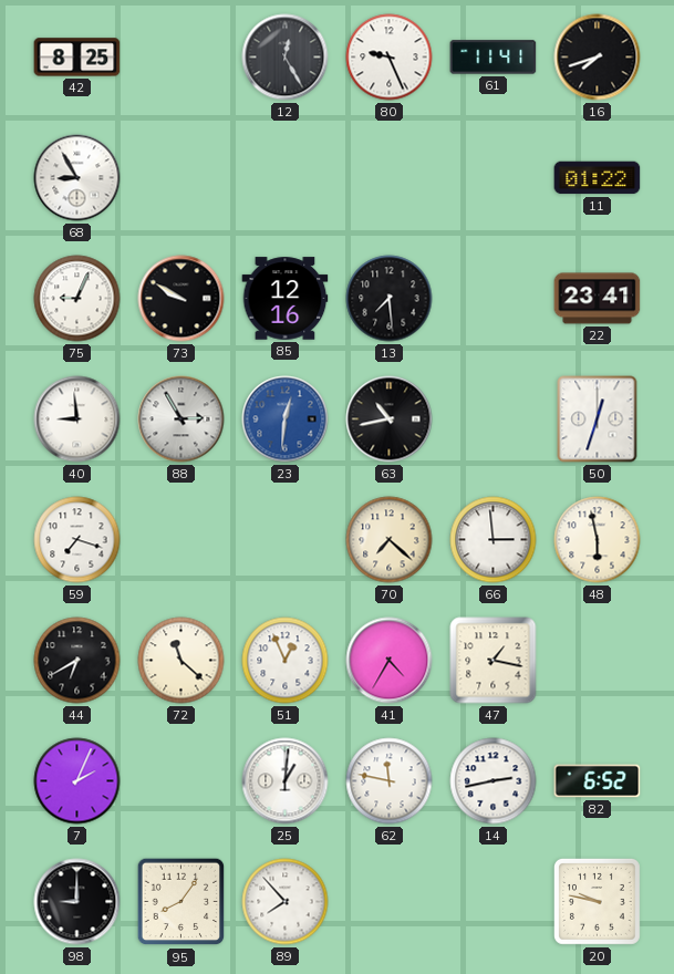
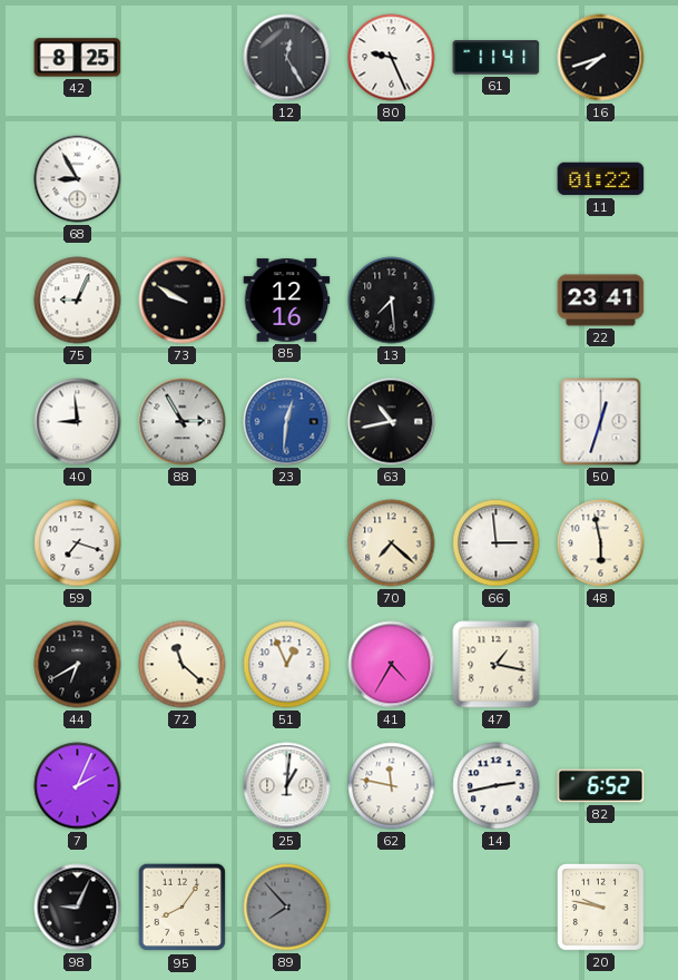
98: 9:00 -> 9:04
89 dial: white -> grey
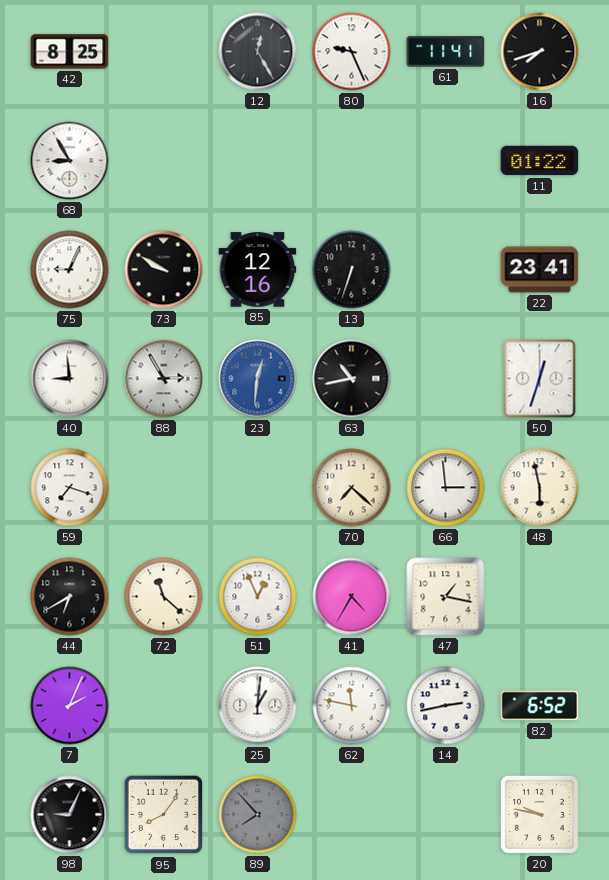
13: 7:29 -> 6:33
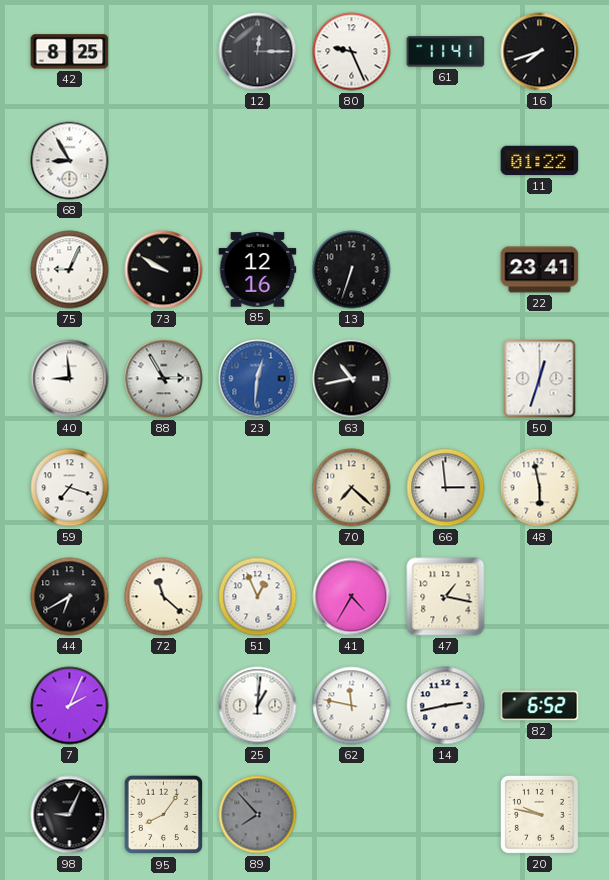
12: 12:25 -> 12:15
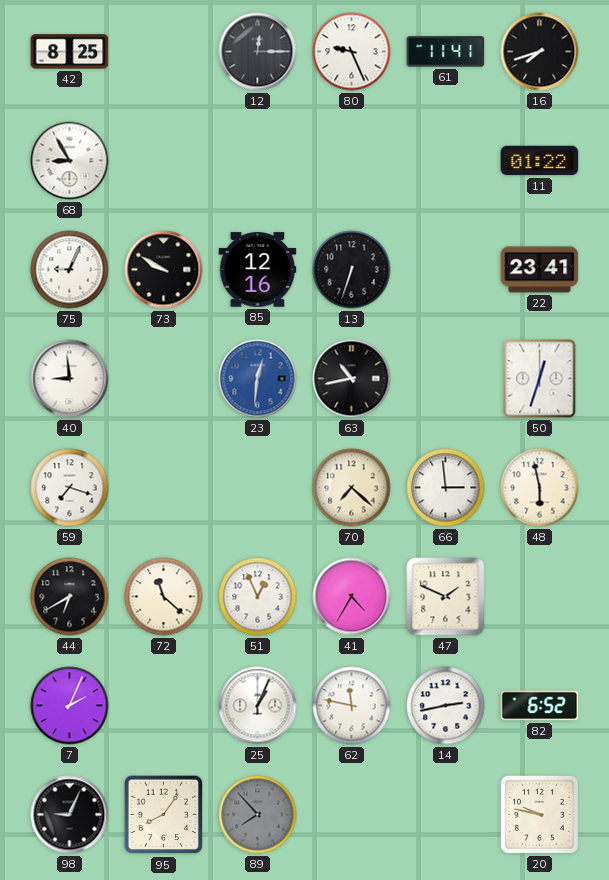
88: 2:55 -> none
47: 1:17 -> 1:49
25: 1:01 -> 1:04
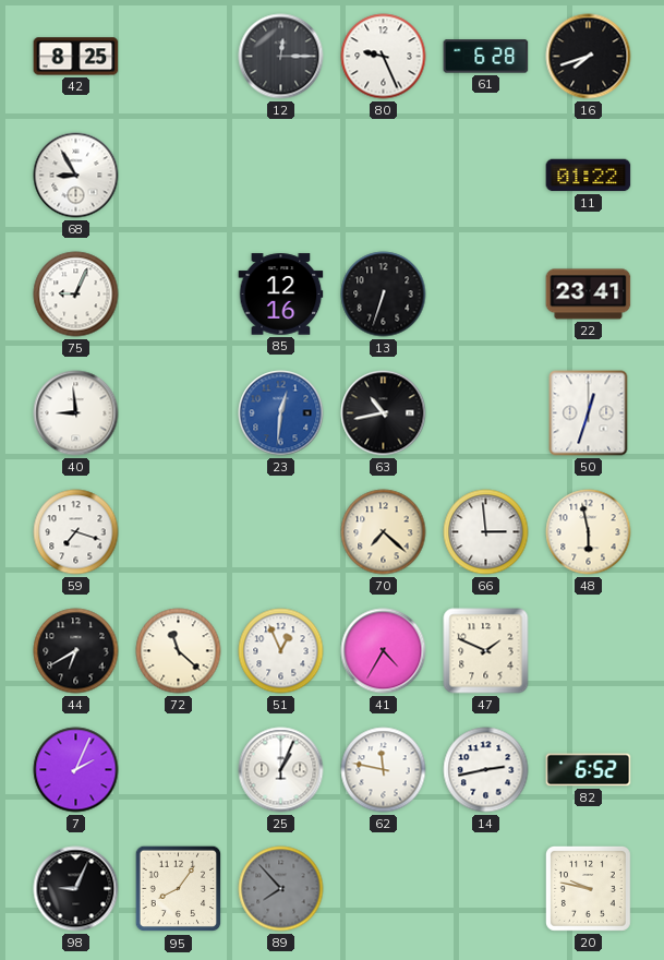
61: 11:41 -> 6:28
73: 9:50 -> none
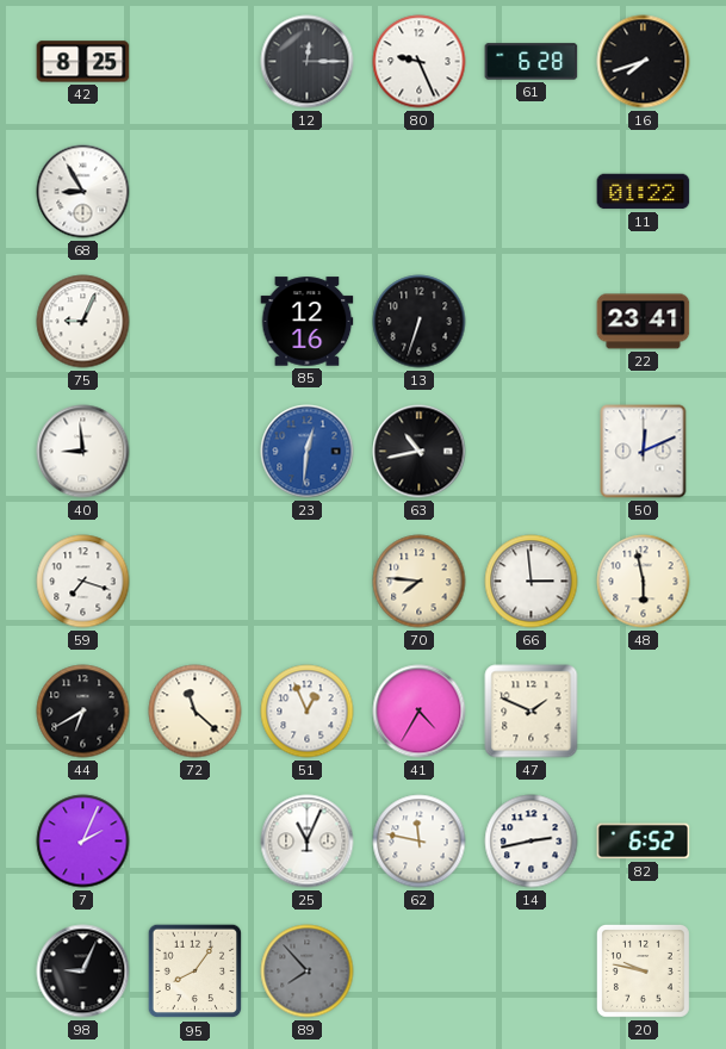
50: 12:33 -> 12:11
70: 7:22 -> 7:46
25: 1:04 -> 11:04
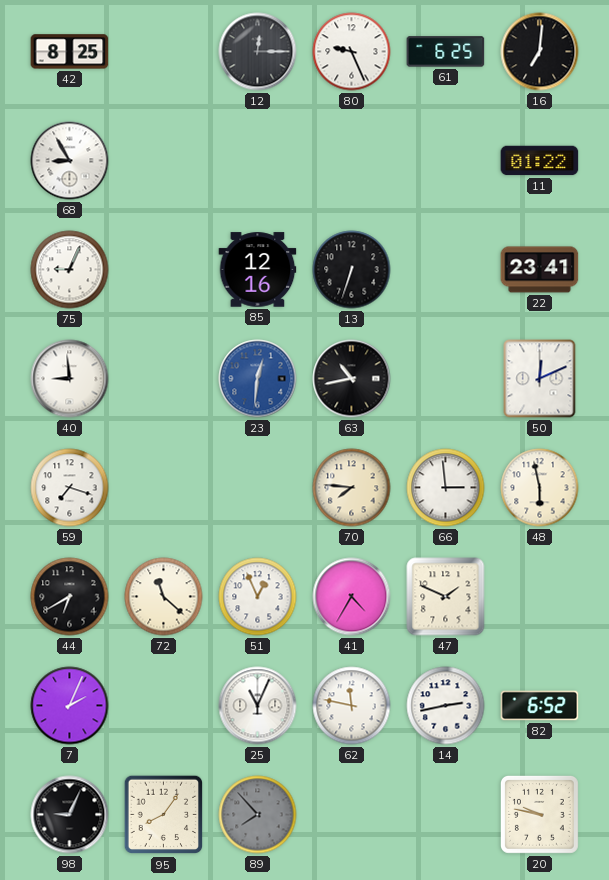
61: 6:28 -> 6:25
16: 7:42 -> 7:01
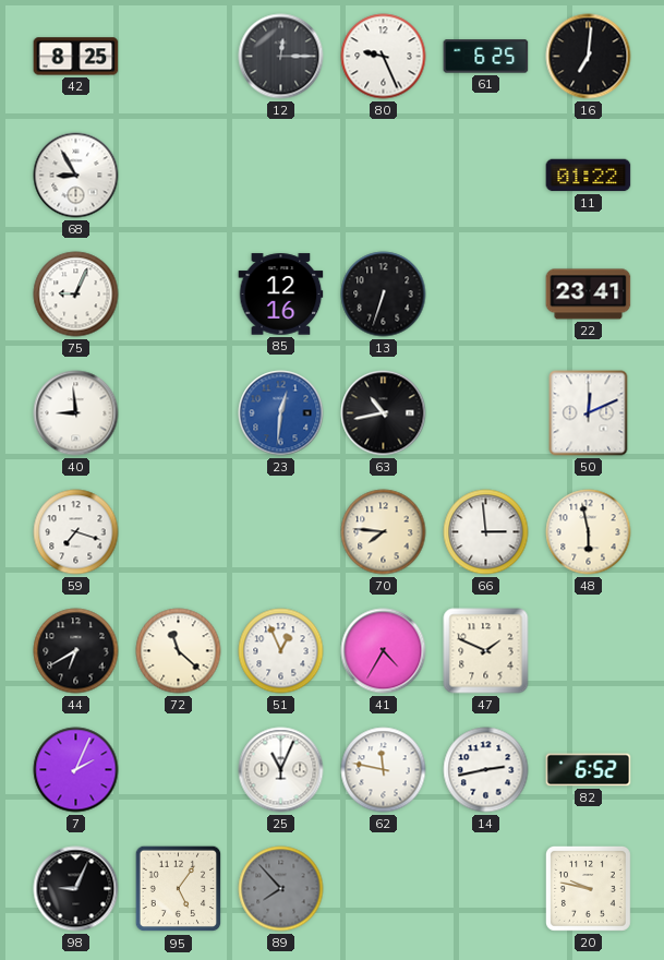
95: 8:06 -> 5:06
